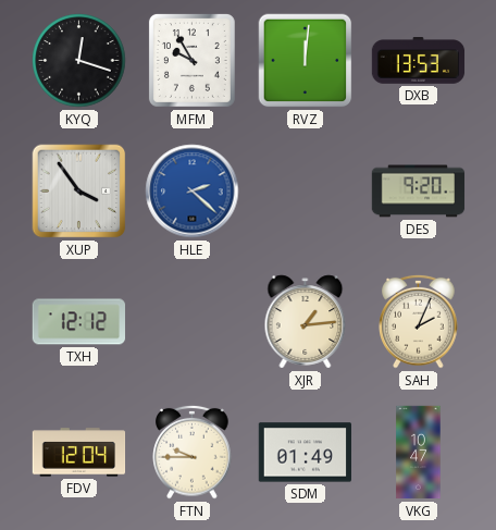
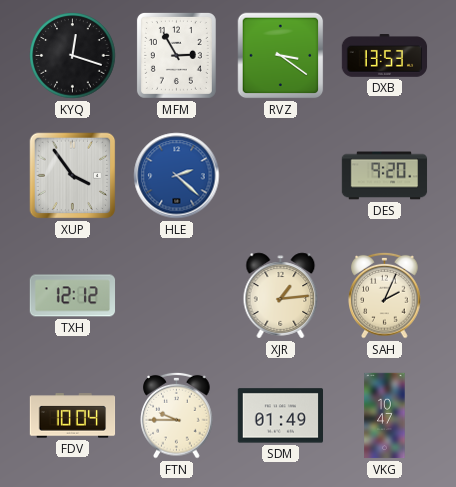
MFM: 9:55 -> 2:55
RVZ: 12:01 -> 3:21
FDV: 12:04 -> 10:04
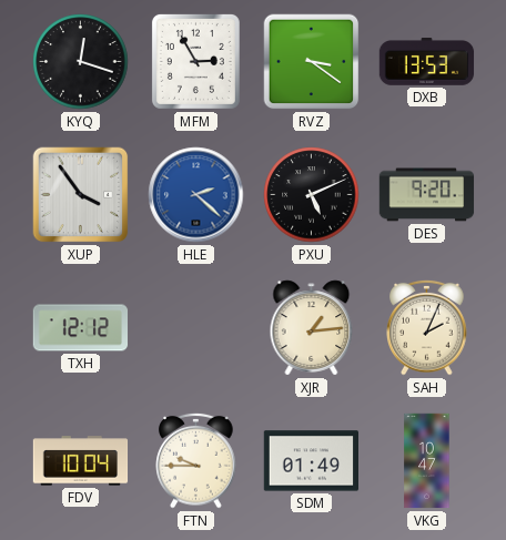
PXU: none -> 5:11
